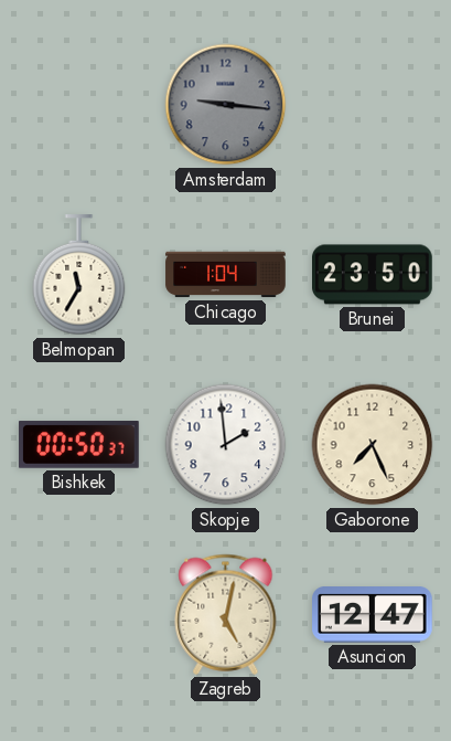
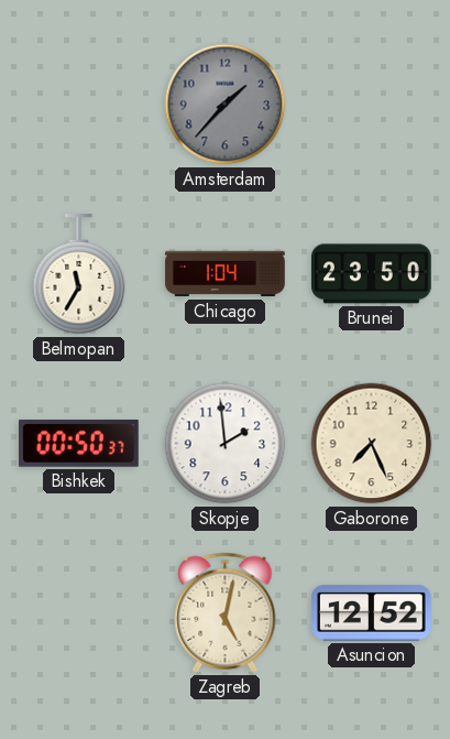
Amsterdam: 9:16 -> 1:37
Asuncion: 12:47 -> 12:52
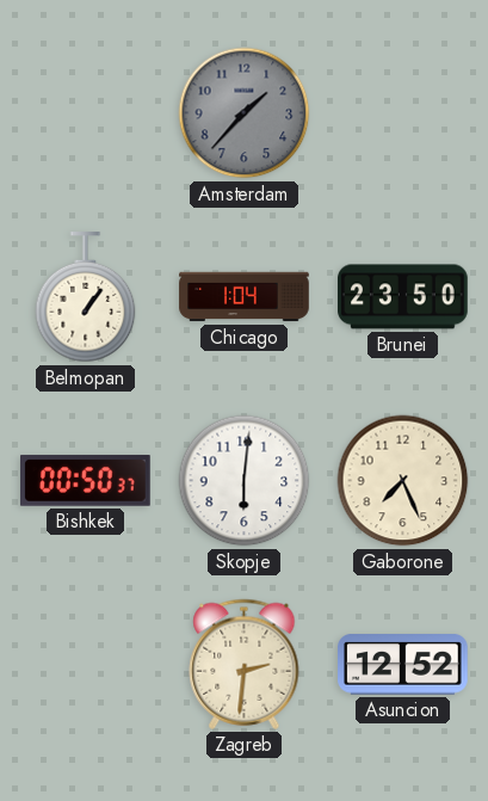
Belmopan: 11:35 -> 1:06
Skopje: 1:59 -> 6:01
Zagreb: 5:02 -> 2:31
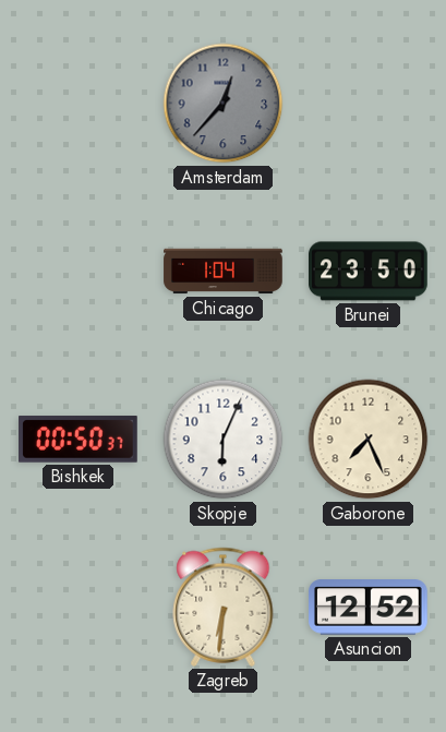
Amsterdam: 1:37 -> 12:37
Belmopan: 1:06 -> none
Skopje: 6:01 -> 6:04
Zagreb: 2:31 -> 6:31
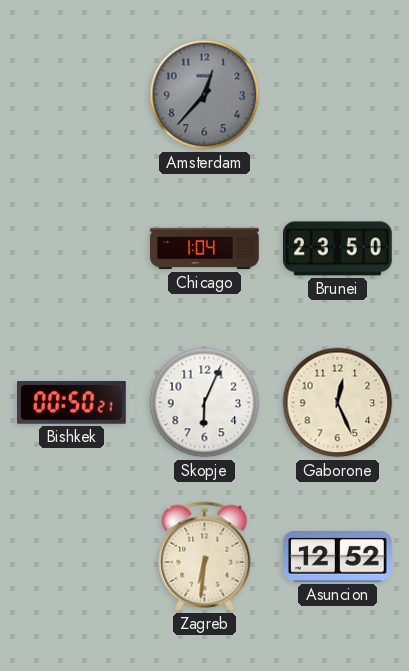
Bishkek: 00:50:37 -> 00:50:21
Gaborone: 7:26 -> 12:26
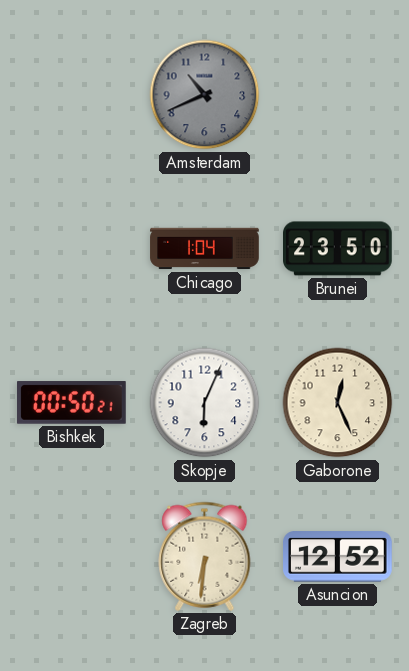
Amsterdam: 12:37 -> 10:41
